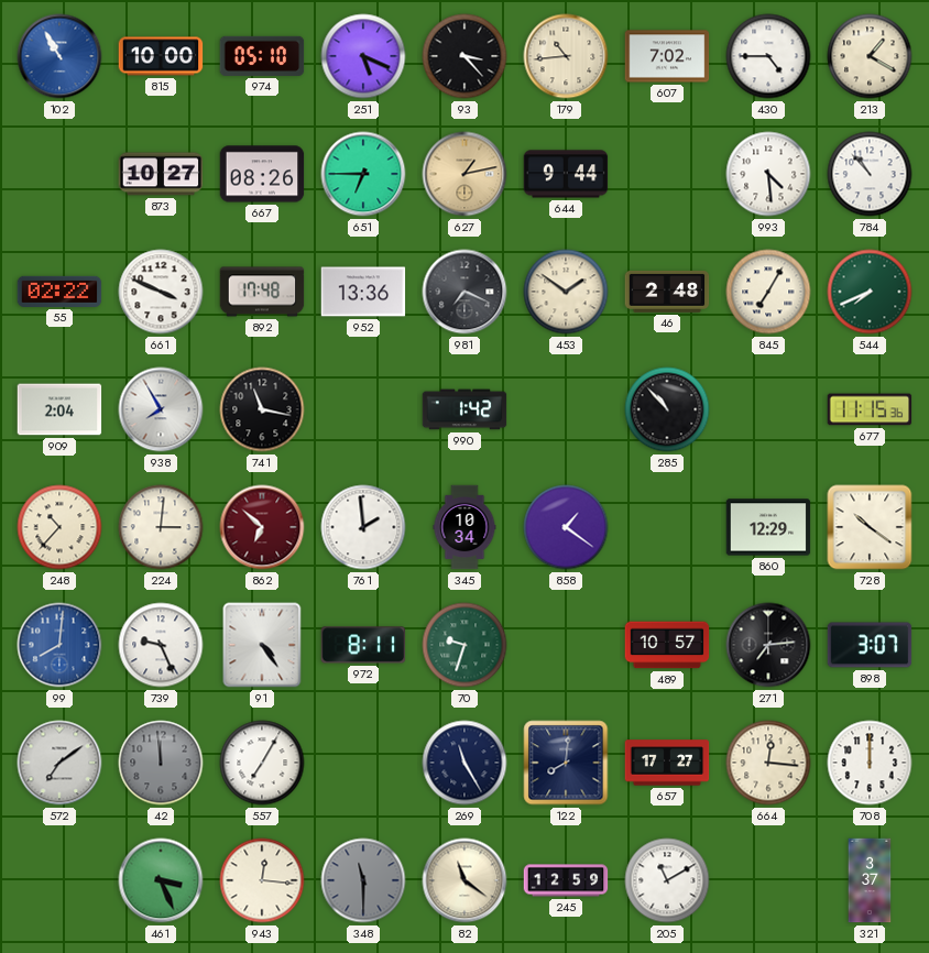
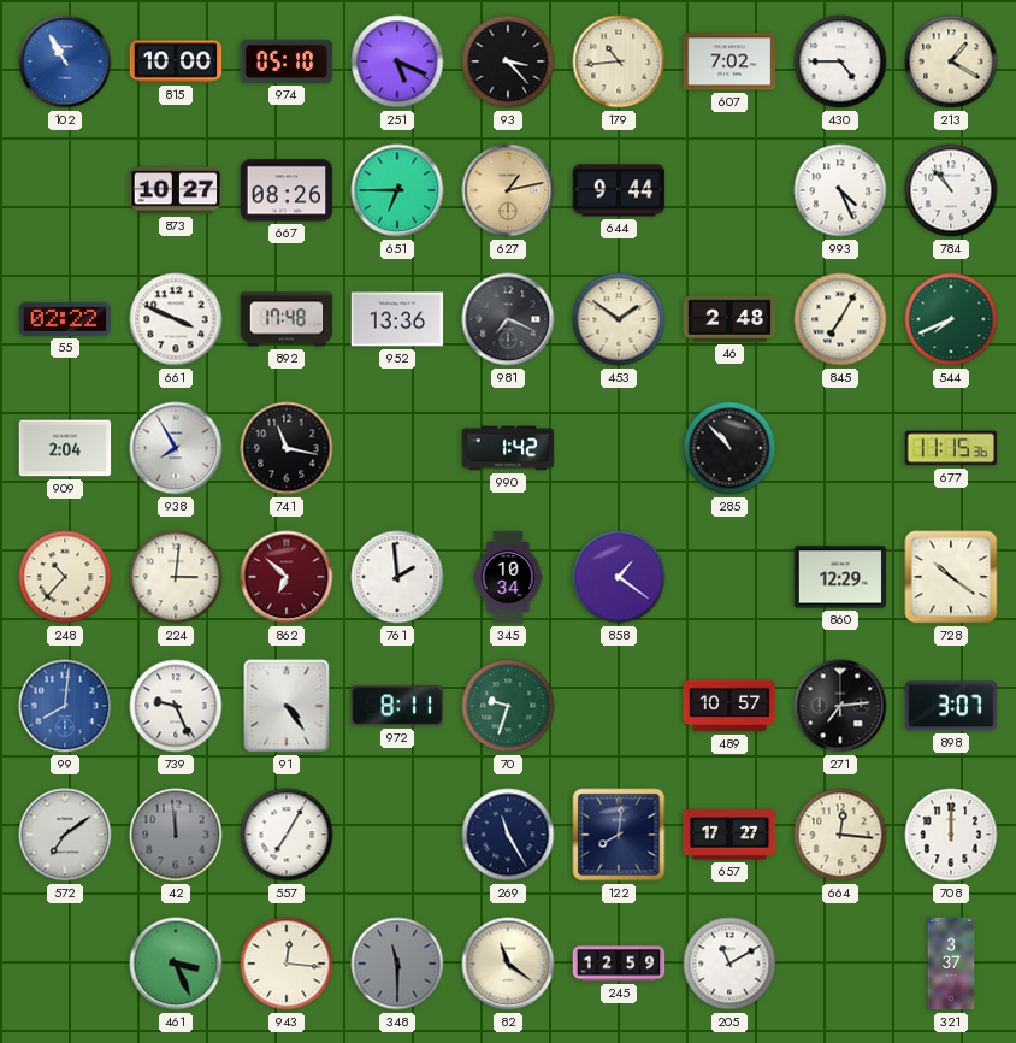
993: 4:29 -> 4:26
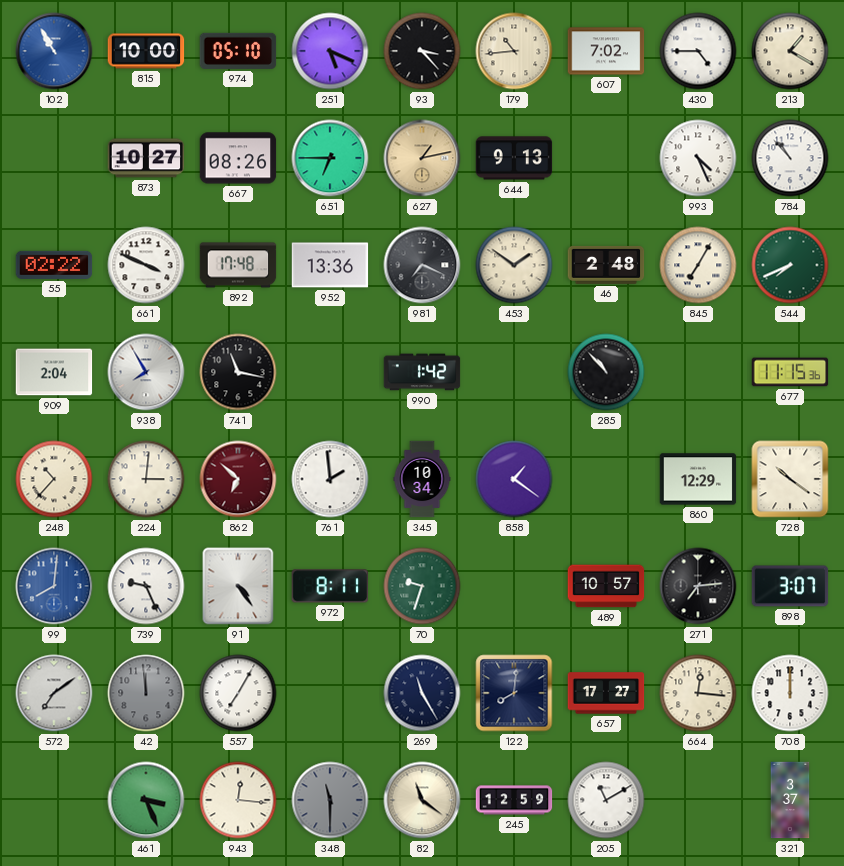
644: 9:44 -> 9:13
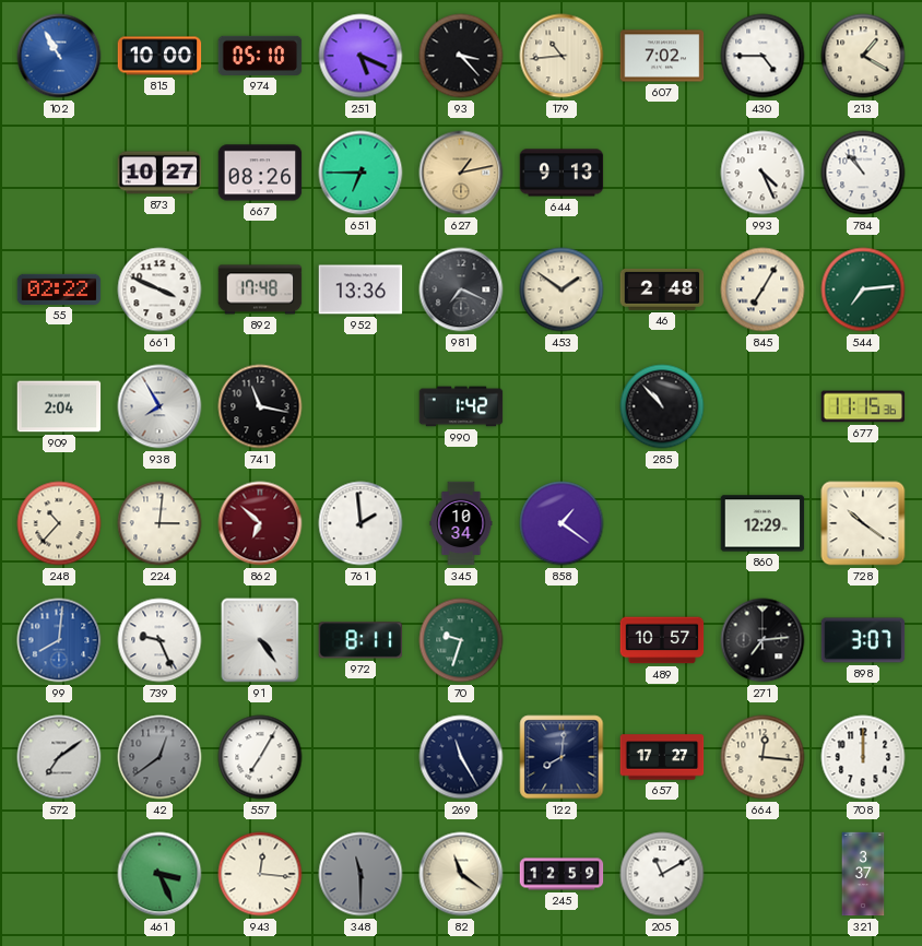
544: 7:41 -> 7:14
42: 11:59 -> 12:39
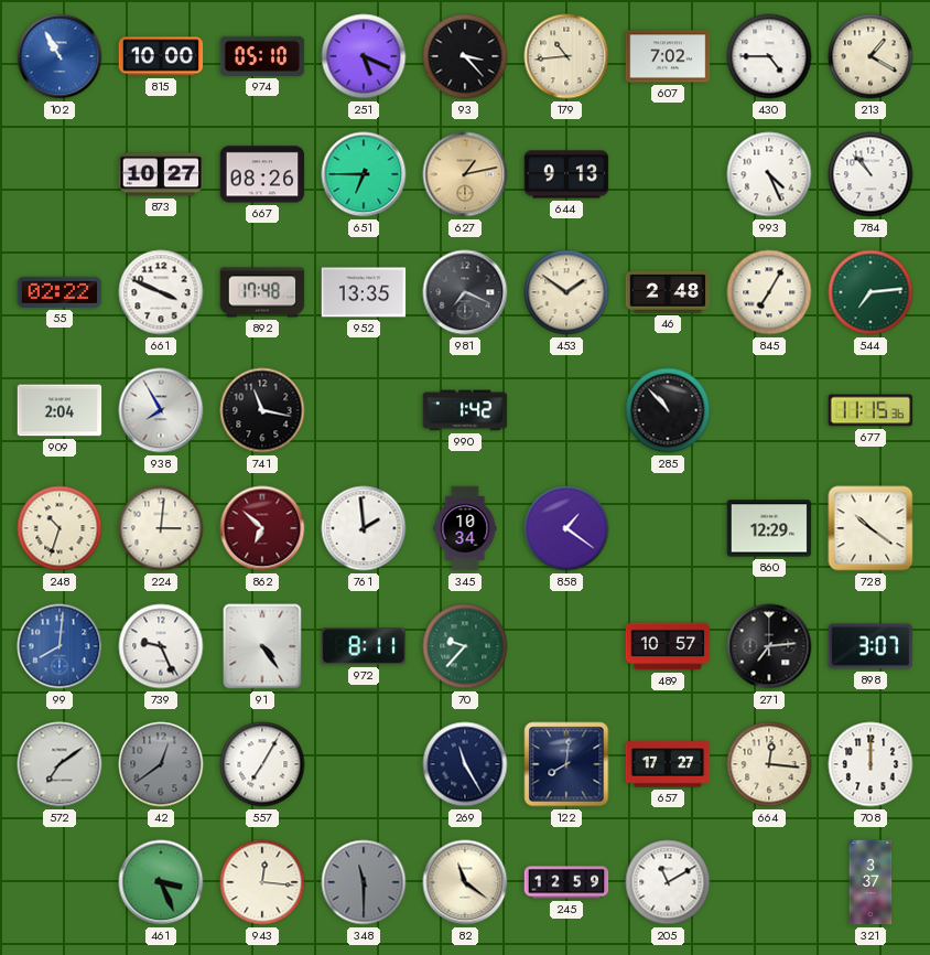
952: 13:36 -> 13:35
248: 10:37 -> 10:33
70: 9:33 -> 9:37
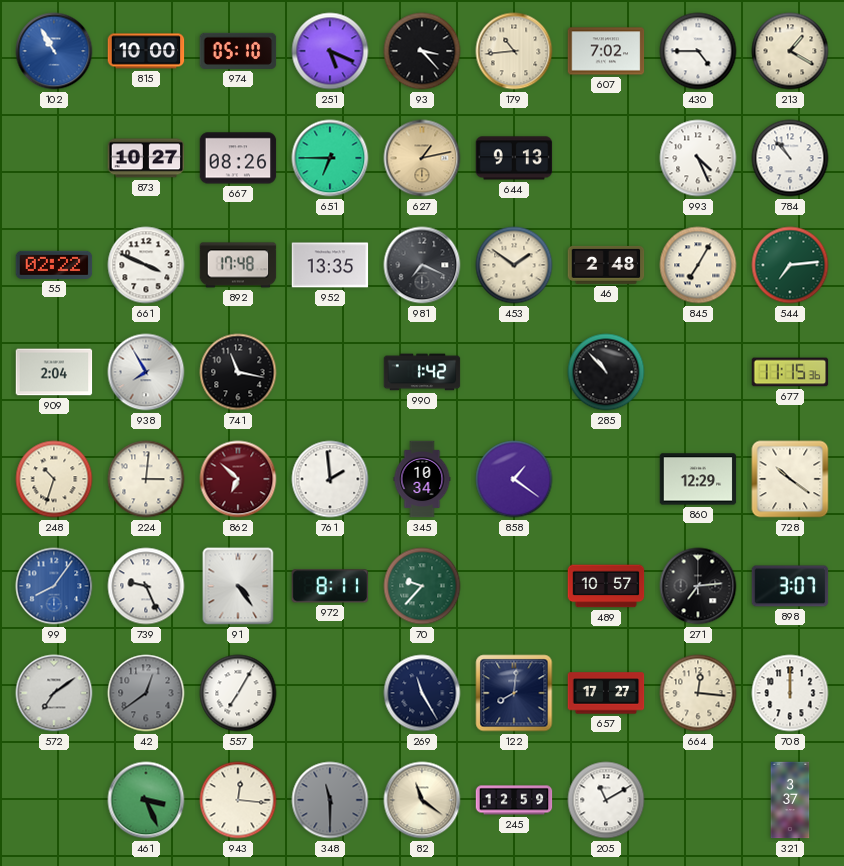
99: 8:01 -> 8:06
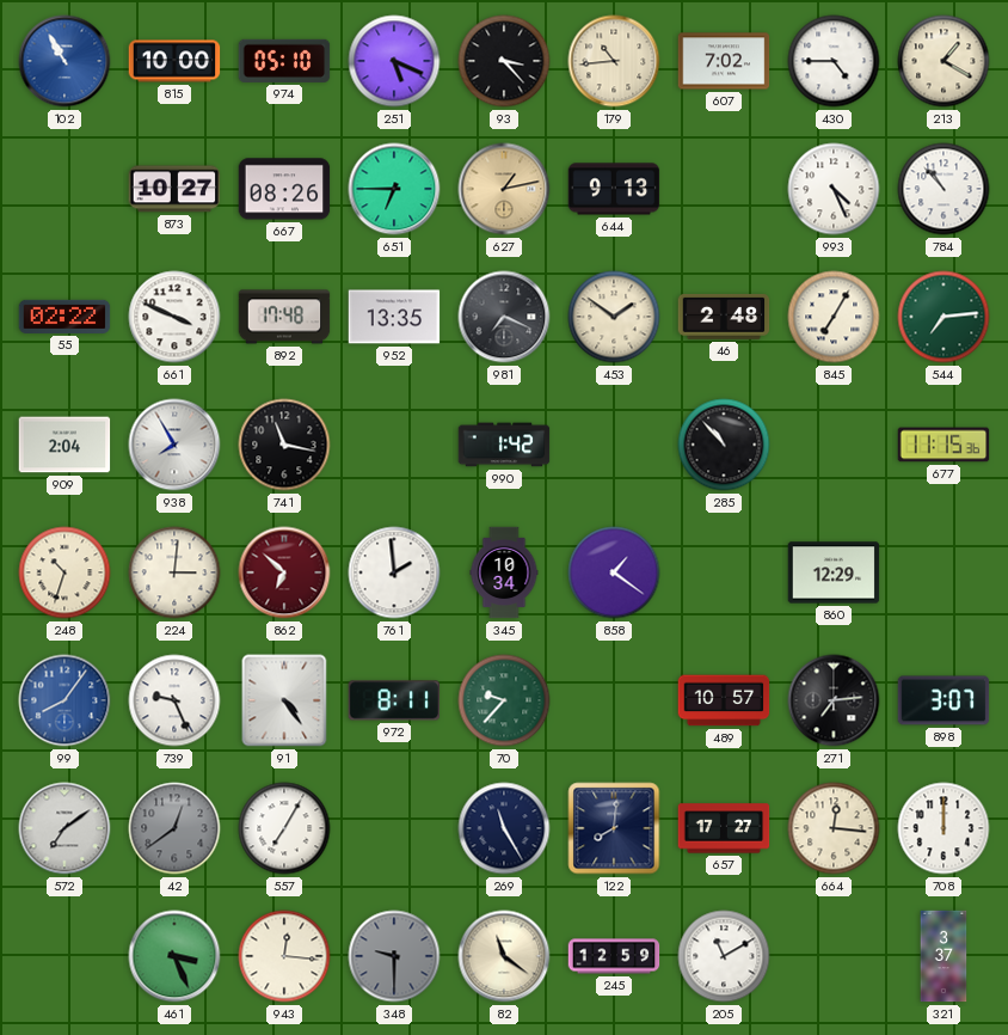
728: 10:21 -> none
348: 11:30 -> 9:30
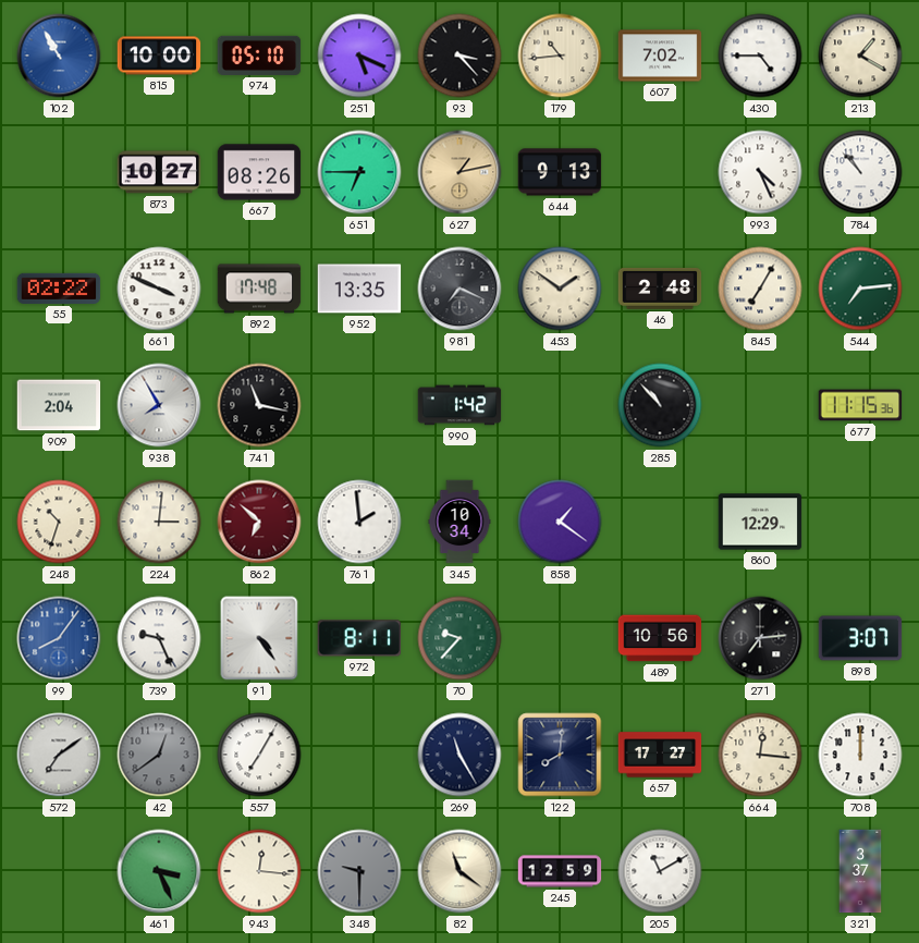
489: 10:57 -> 10:56
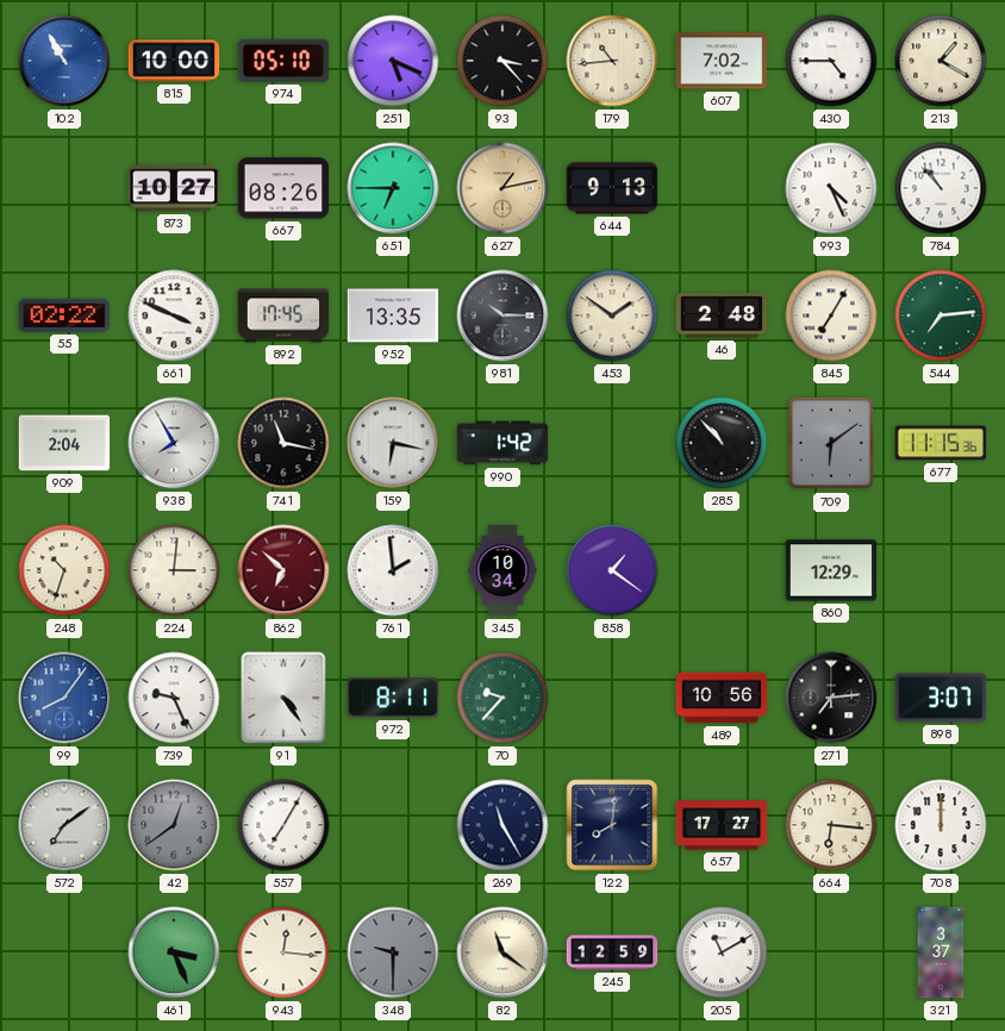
892: 17:48 -> 17:45
981: 7:19 -> 10:15
159: none -> 6:17
709: none -> 6:09
664: 12:16 -> 6:16
